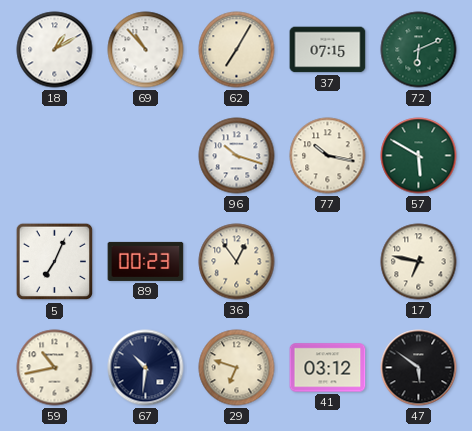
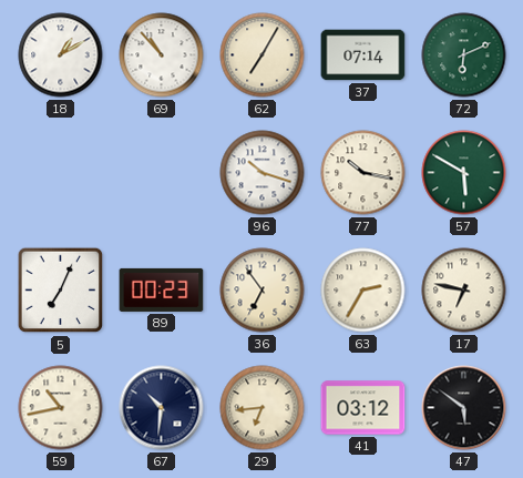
37: 07:15 -> 07:14
36: 12:54 -> 6:54
63: none -> 2:35
29: 6:48 -> 6:44
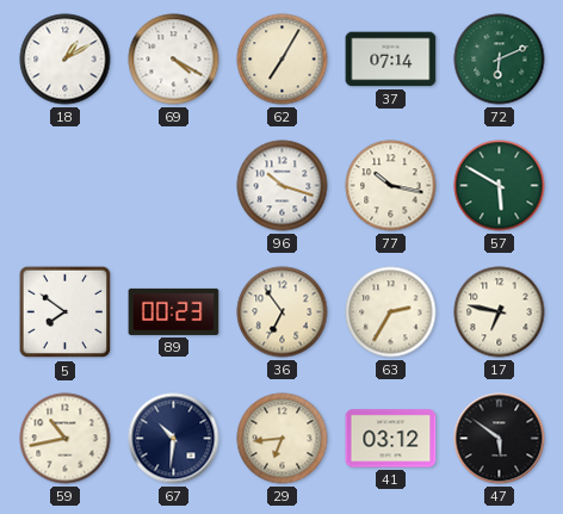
69: 10:53 -> 4:20
5: 7:04 -> 7:51
